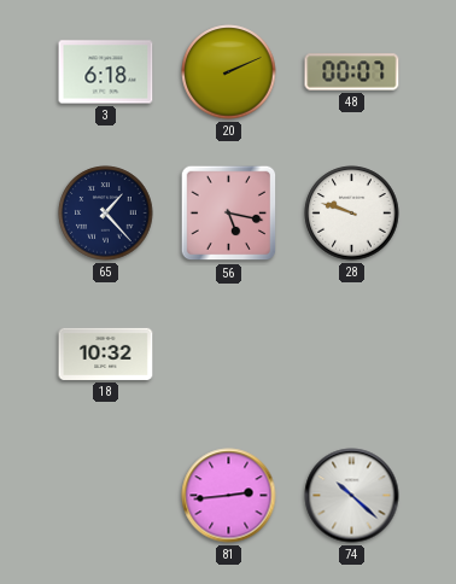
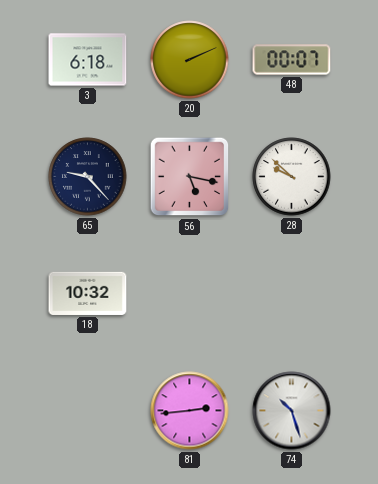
65: 1:23 -> 9:23
28: 9:48 -> 9:52
74: 10:22 -> 10:27
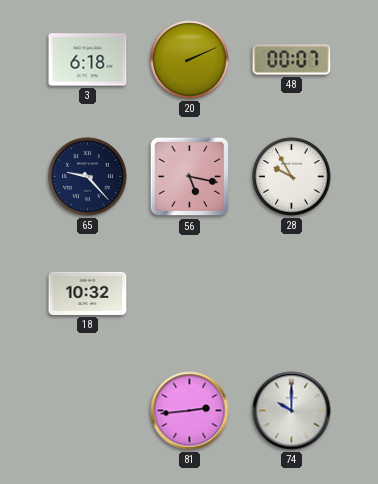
28: 9:52 -> 9:55
74: 10:27 -> 10:00
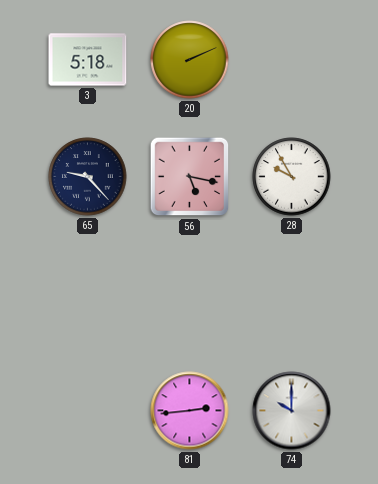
3: 6:18 -> 5:18
48: 00:07 -> none
18: 10:32 -> none
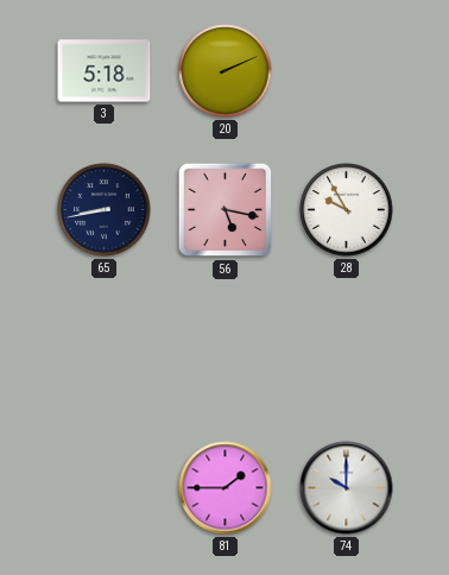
65: 9:23 -> 8:43
81: 2:44 -> 1:45
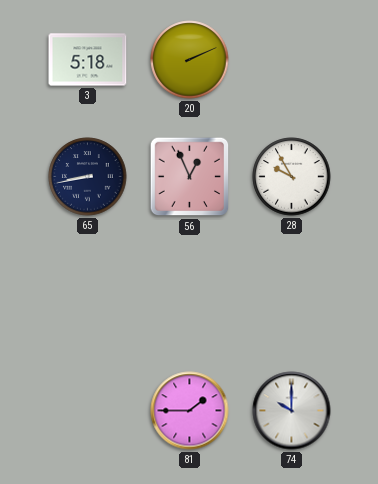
56: 5:17 -> 12:56
